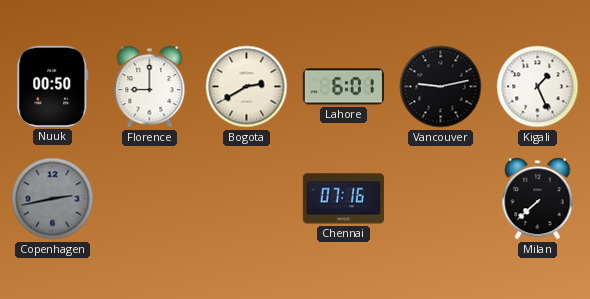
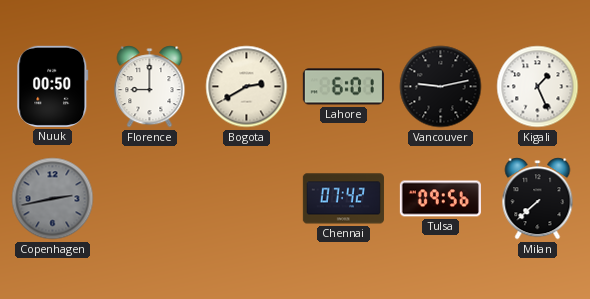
Chennai: 07:16 -> 07:42
Tulsa: none -> 09:56
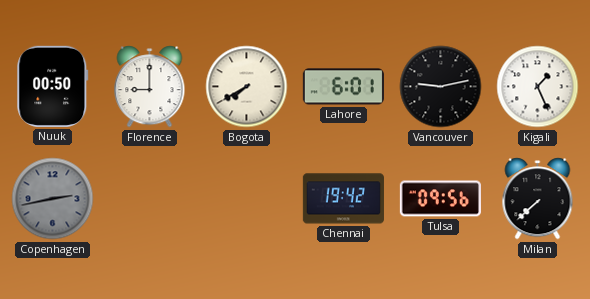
Bogota: 2:40 -> 7:40
Chennai: 07:42 -> 19:42
